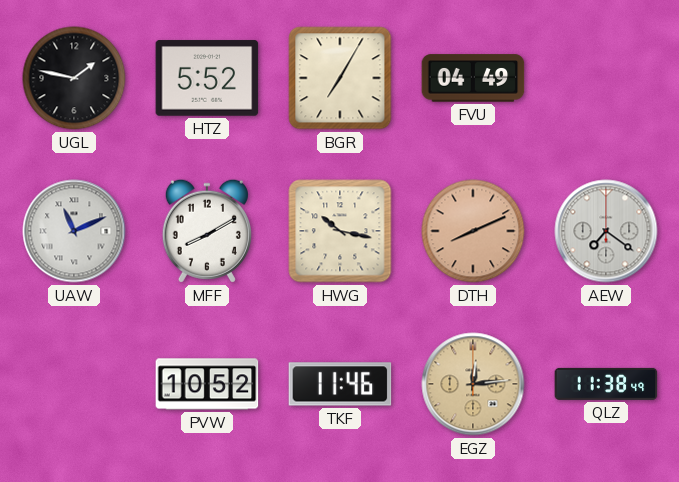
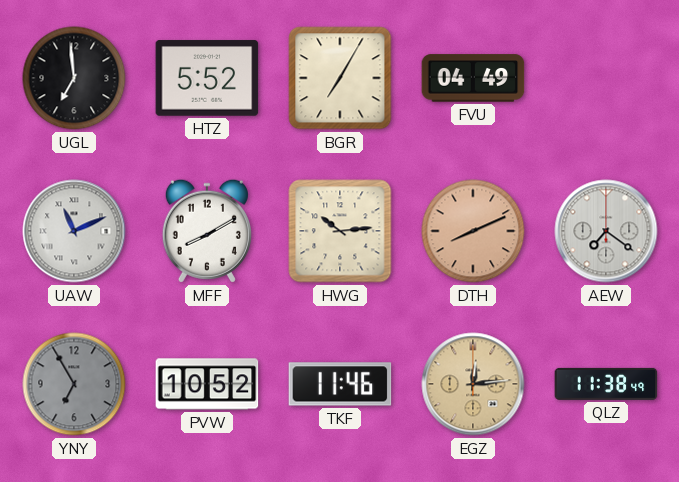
UGL: 1:47 -> 6:59
HWG: 10:17 -> 10:14
YNY: none -> 6:55
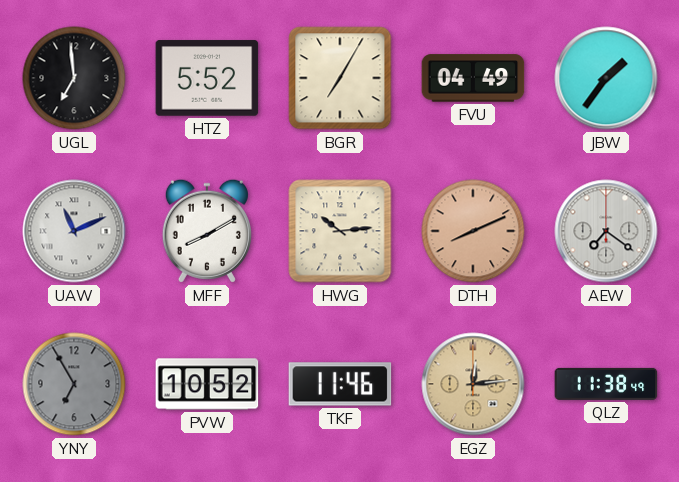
JBW: none -> 1:36
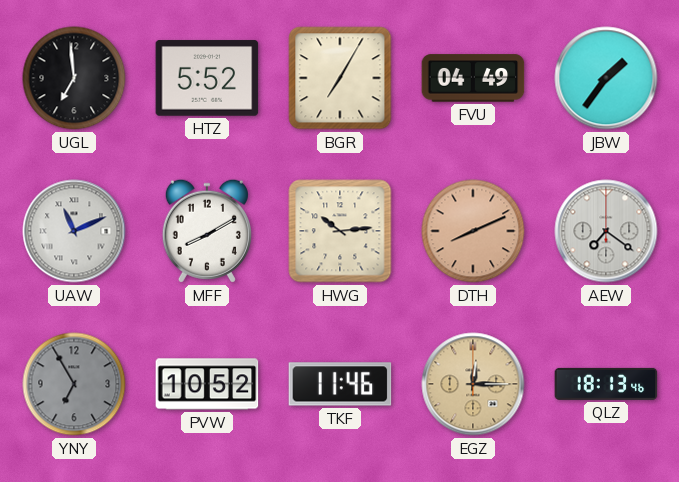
EGZ: 12:14 -> 12:15
QLZ: 11:38 -> 18:13
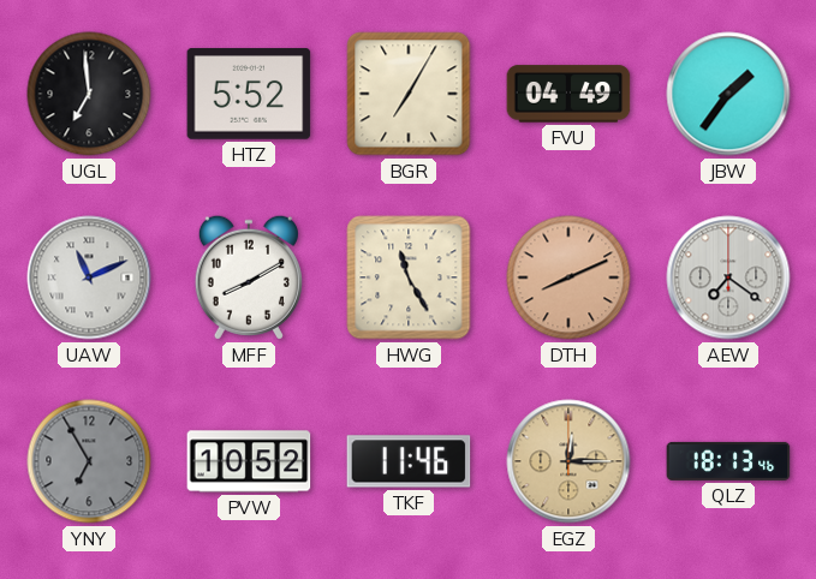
HWG: 10:14 -> 11:25
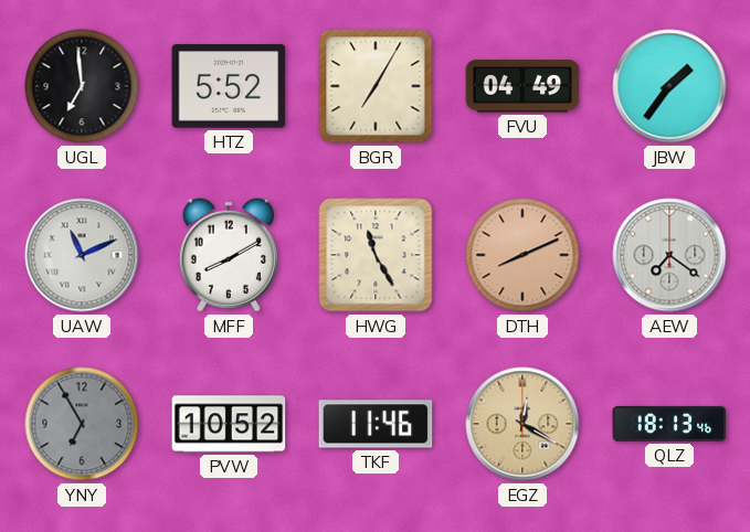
EGZ: 12:15 -> 12:20
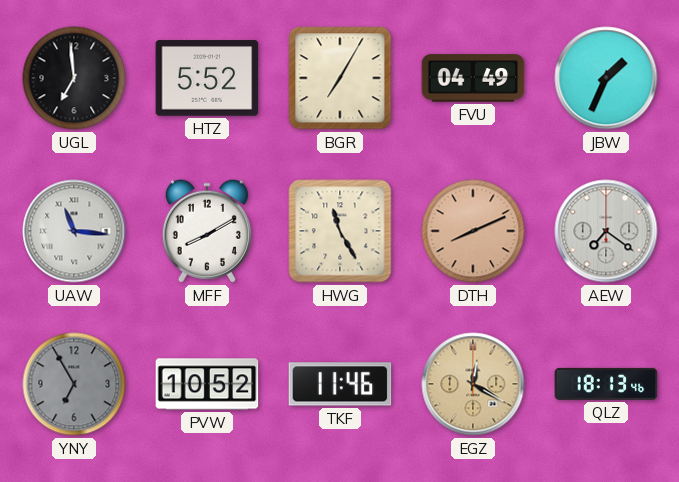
JBW: 1:36 -> 1:34
UAW: 11:11 -> 11:16
